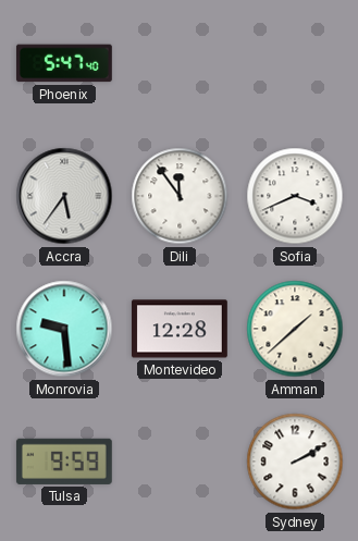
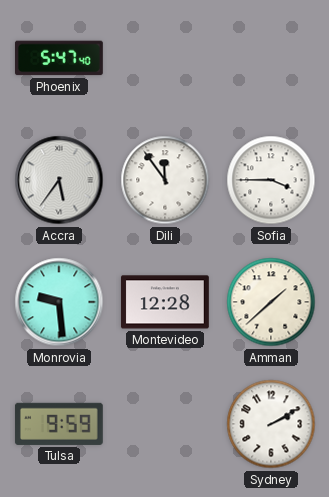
Sofia: 3:41 -> 3:45
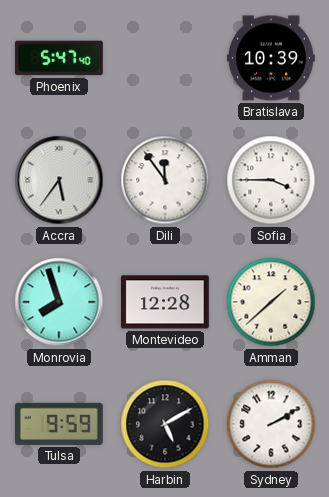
Bratislava: none -> 10:39
Monrovia: 9:29 -> 7:57
Harbin: none -> 5:10
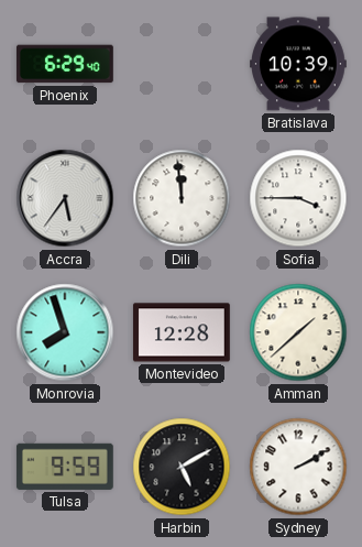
Phoenix: 5:47 -> 6:29
Dili: 11:54 -> 11:59
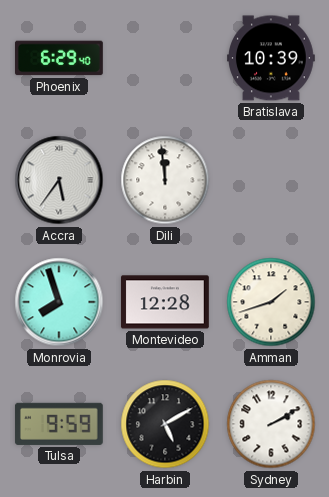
Sofia: 3:45 -> none
Amman: 1:38 -> 1:42
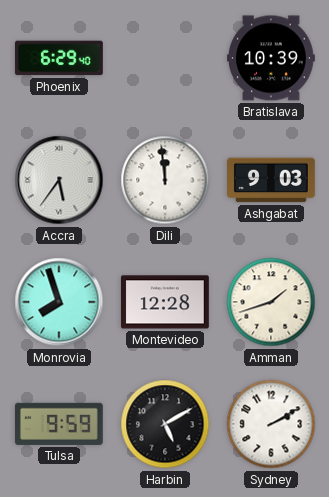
Ashgabat: none -> 9:03
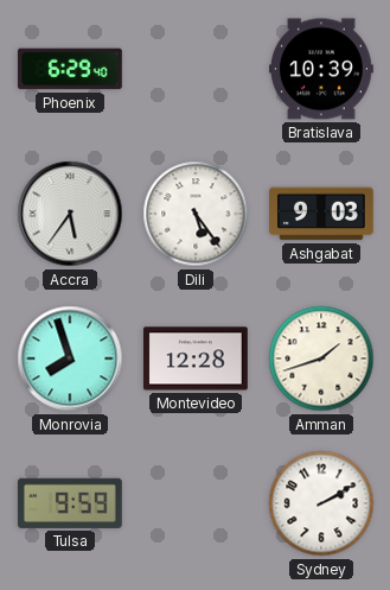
Dili: 11:59 -> 5:24
Harbin: 5:10 -> none
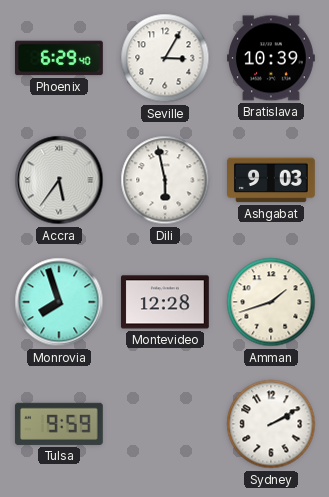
Seville: none -> 3:05
Dili: 5:24 -> 5:58
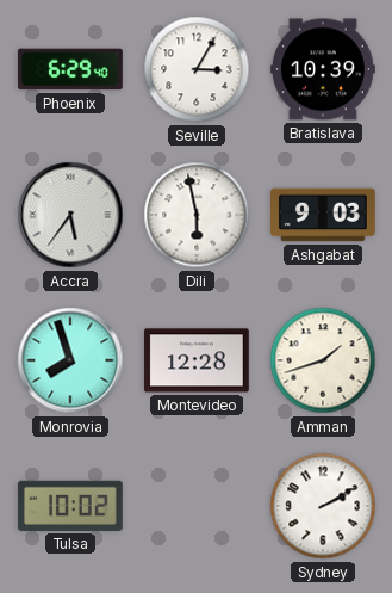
Tulsa: 9:59 -> 10:02
